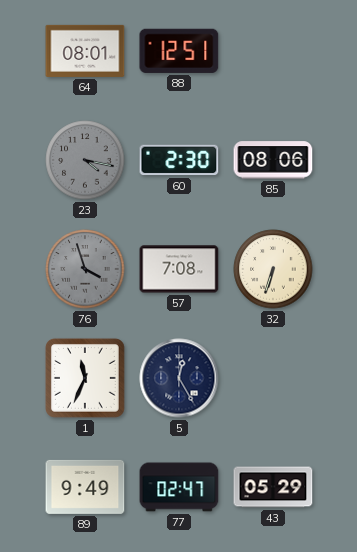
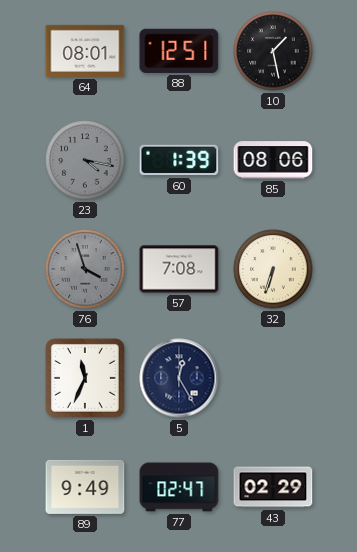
10: none -> 1:28
60: 2:30 -> 1:39
43: 05:29 -> 02:29
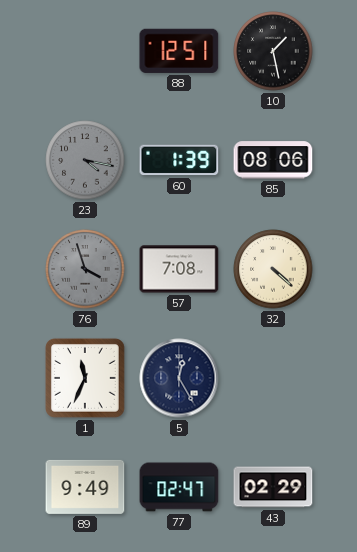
64: 08:01 -> none
32: 6:33 -> 4:22
